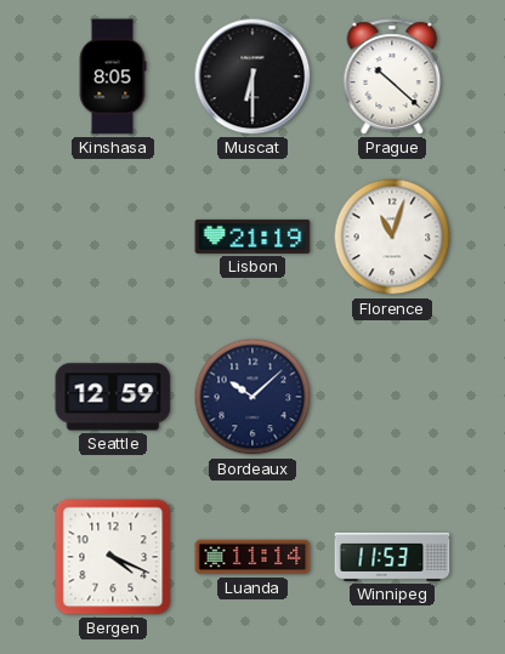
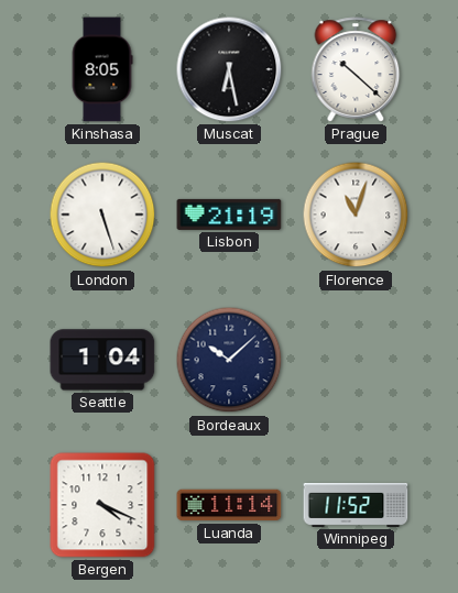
Muscat: 6:30 -> 6:28
London: none -> 5:27
Seattle: 12:59 -> 1:04
Winnipeg: 11:53 -> 11:52
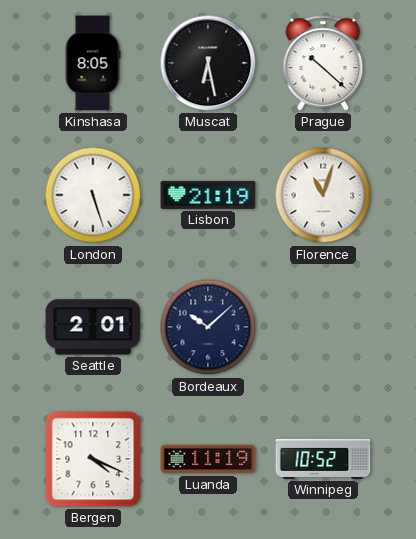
Seattle: 1:04 -> 2:01
Luanda: 11:14 -> 11:19
Winnipeg: 11:52 -> 10:52
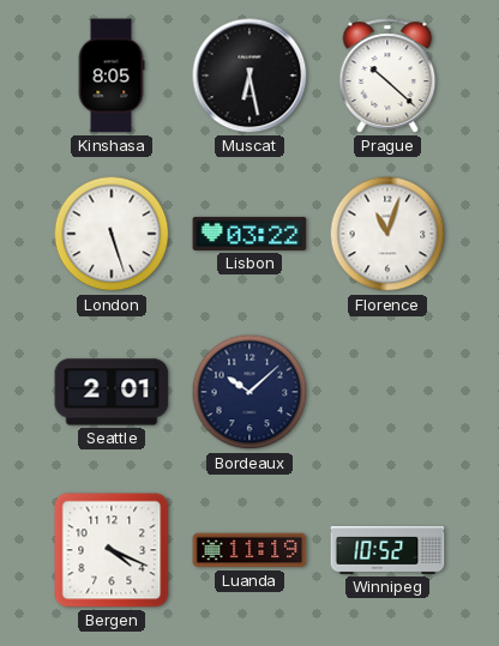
Lisbon: 21:19 -> 03:22
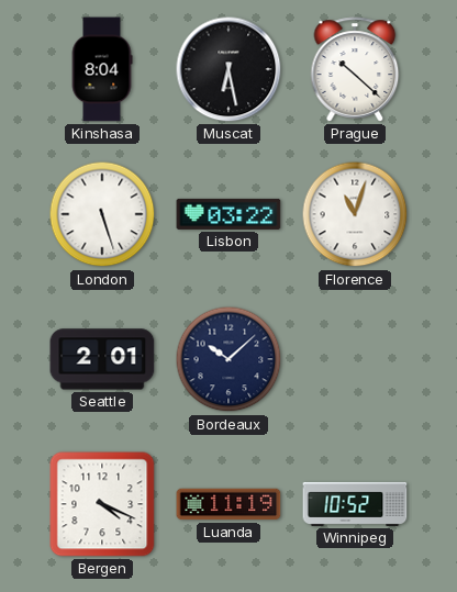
Kinshasa: 8:05 -> 8:04
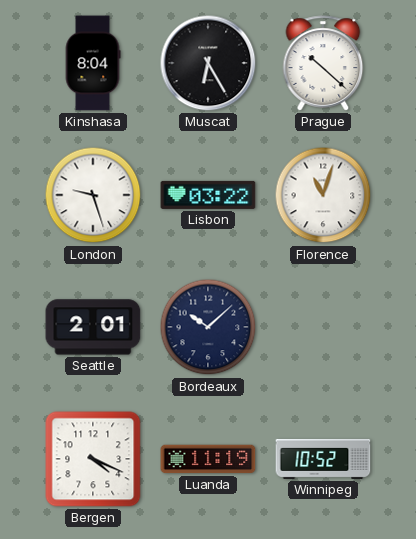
Muscat: 6:28 -> 6:25
London: 5:27 -> 9:27
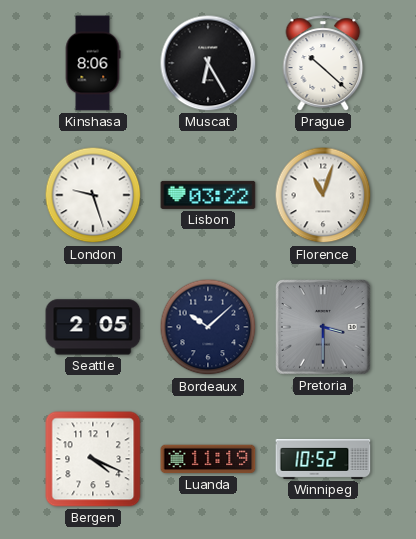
Kinshasa: 8:04 -> 8:06
Seattle: 2:01 -> 2:05
Pretoria: none -> 3:30
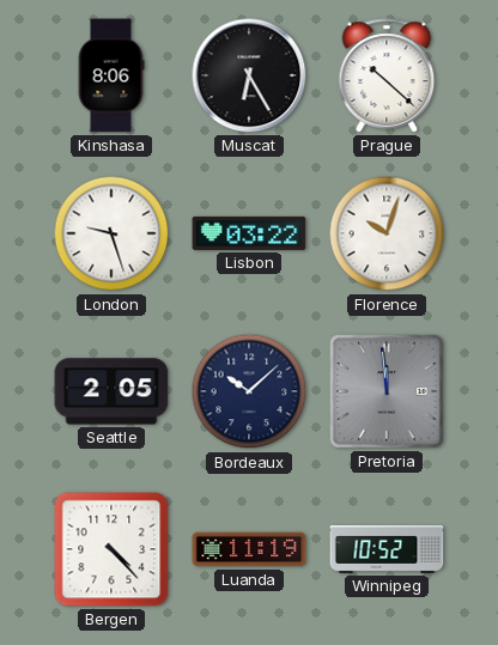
Florence: 11:03 -> 10:03
Pretoria: 3:30 -> 11:59
Bergen: 4:19 -> 4:23
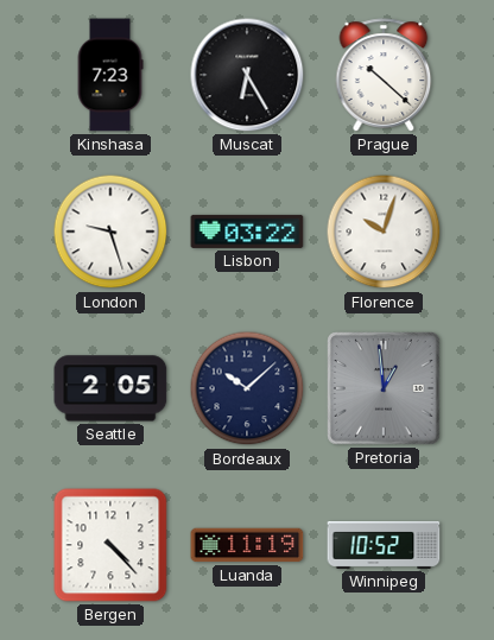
Kinshasa: 8:06 -> 7:23
Pretoria: 11:59 -> 12:59
